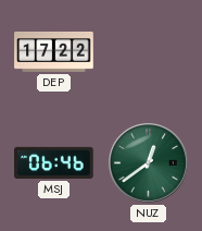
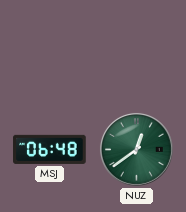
DEP: 17:22 -> none
MSJ: 06:46 -> 06:48
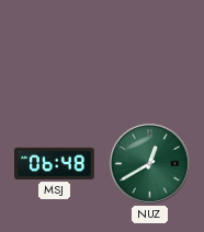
NUZ: 12:39 -> 12:40
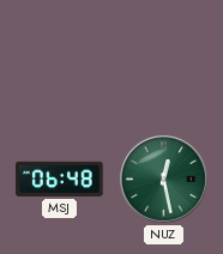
NUZ: 12:40 -> 12:28
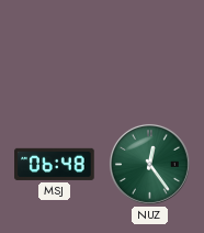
NUZ: 12:28 -> 12:24
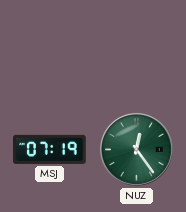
MSJ: 06:48 -> 07:19
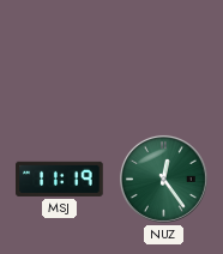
MSJ: 07:19 -> 11:19
